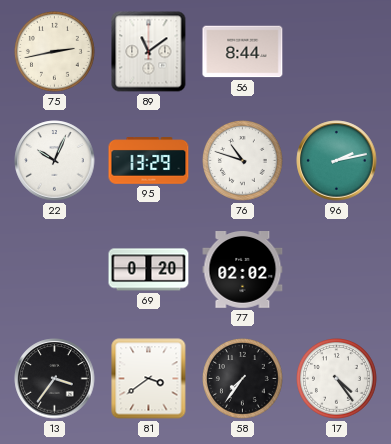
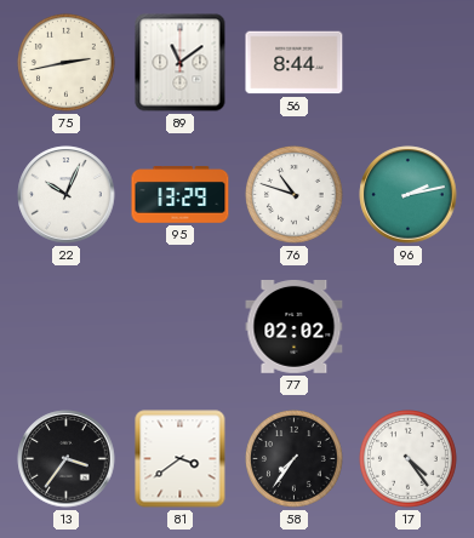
69: 0:20 -> none
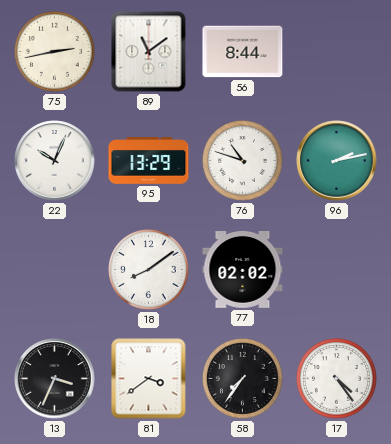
18: none -> 8:09
13: 3:36 -> 3:34
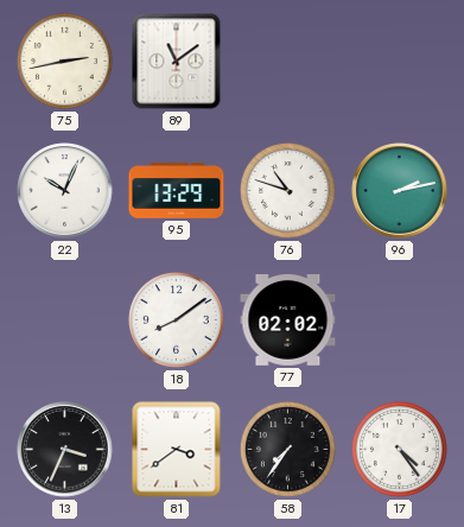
56: 8:44 -> none
